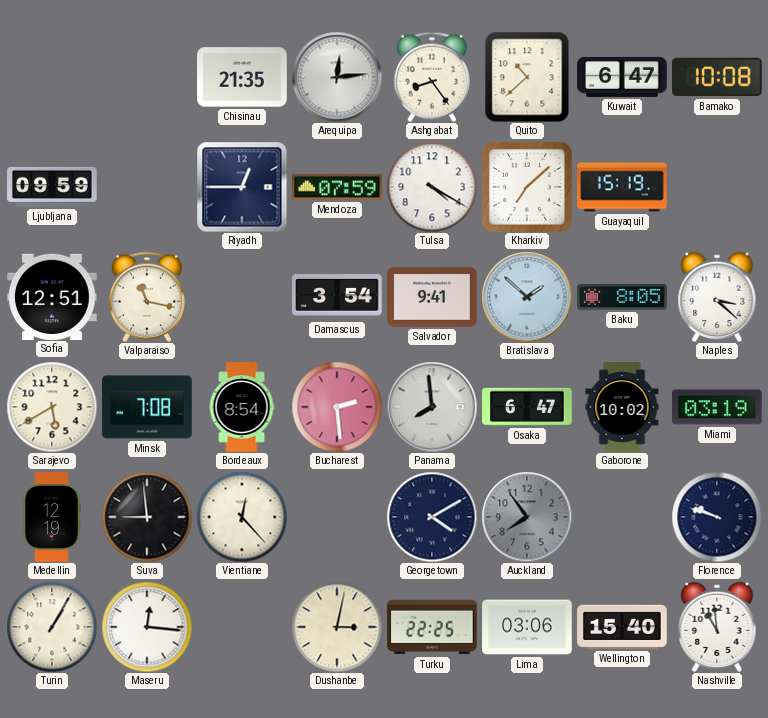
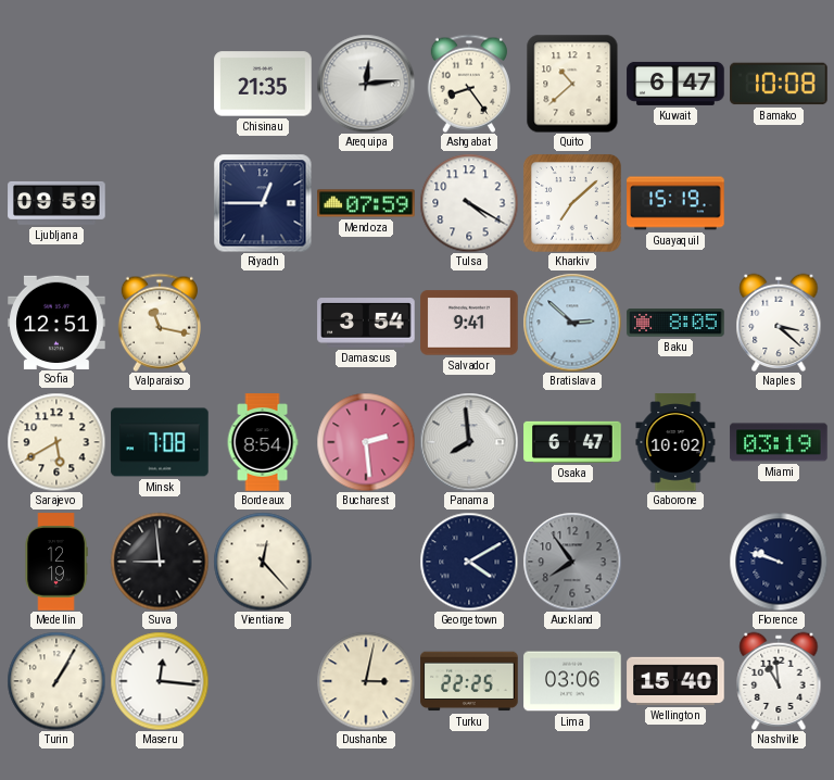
Bratislava: 1:52 -> 2:52
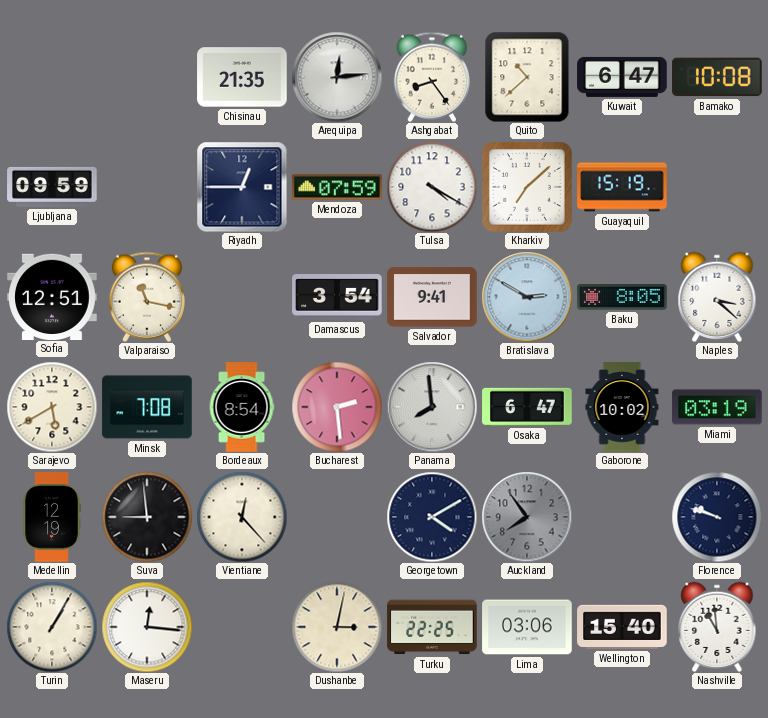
Bratislava: 2:52 -> 2:50
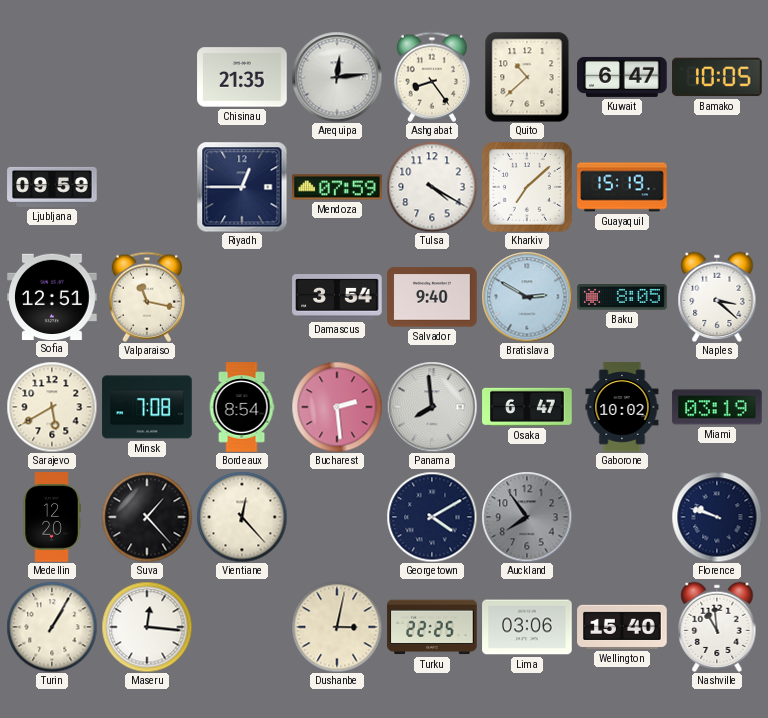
Bamako: 10:08 -> 10:05
Salvador: 9:41 -> 9:40
Medellin: 12:19 -> 12:20
Suva: 8:59 -> 1:23
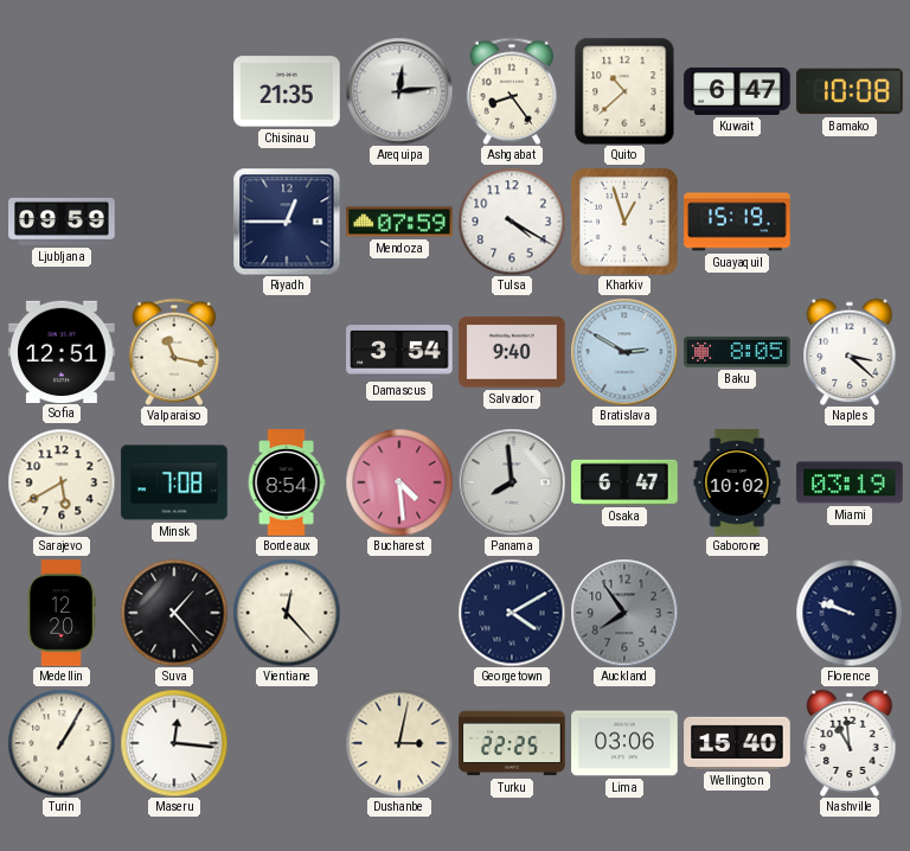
Bamako: 10:05 -> 10:08
Kharkiv: 7:08 -> 12:57
Bucharest: 2:29 -> 4:29
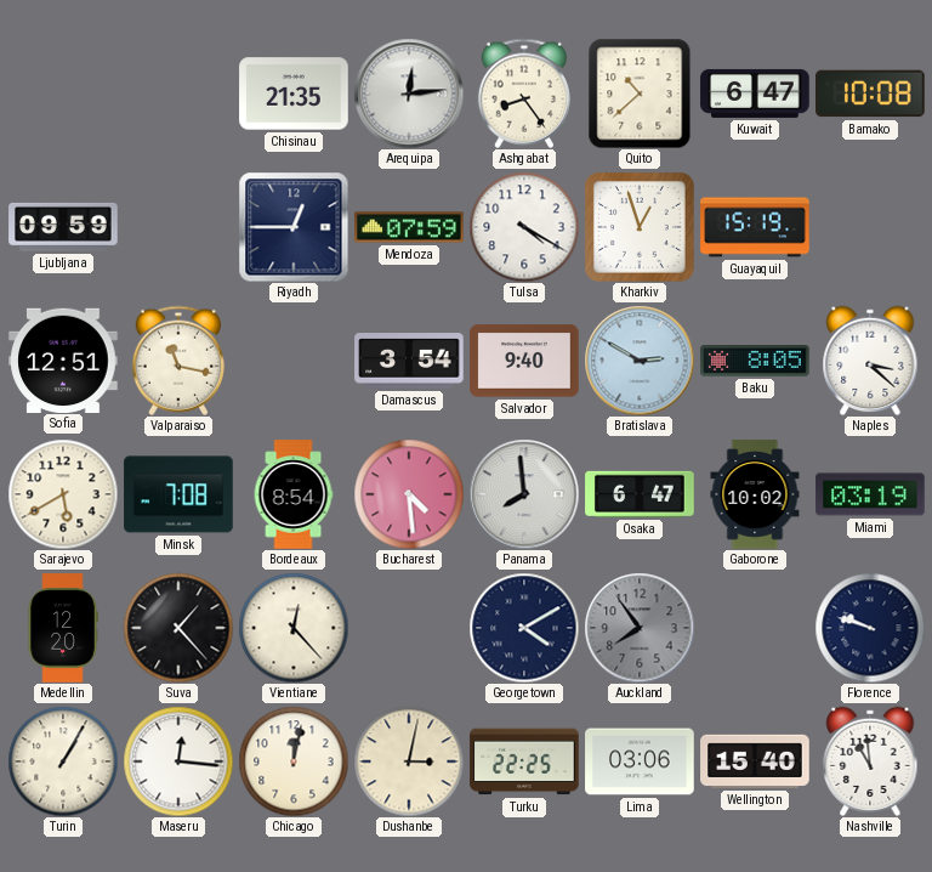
Chicago: none -> 12:02
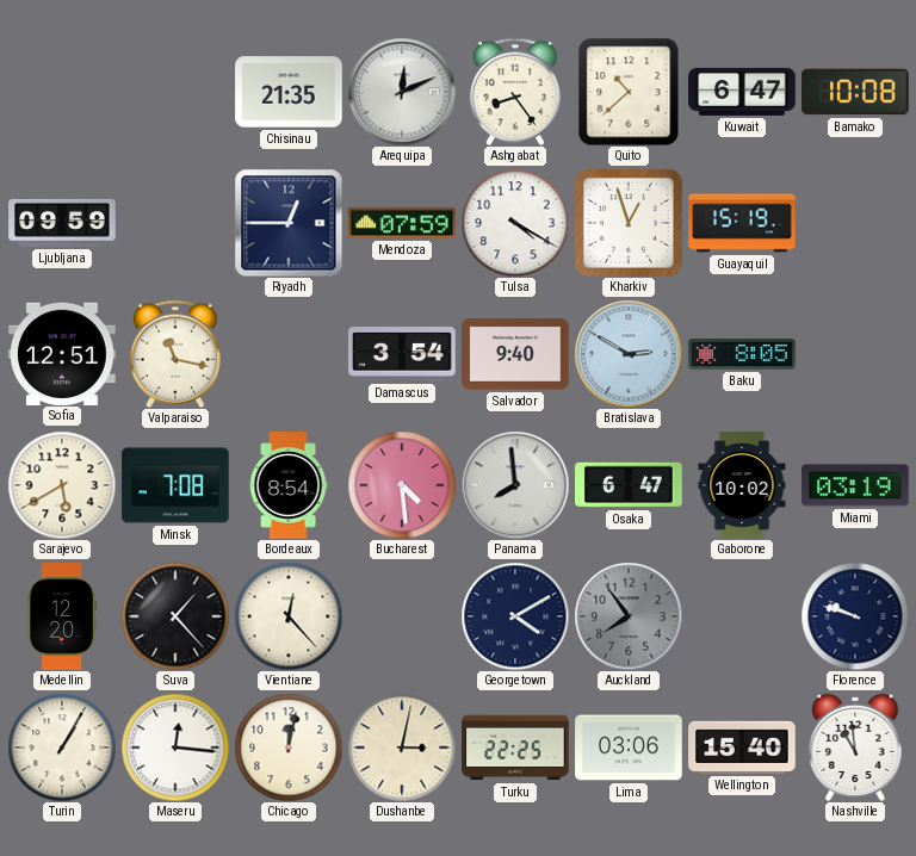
Arequipa: 12:14 -> 12:11
Naples: 3:22 -> none
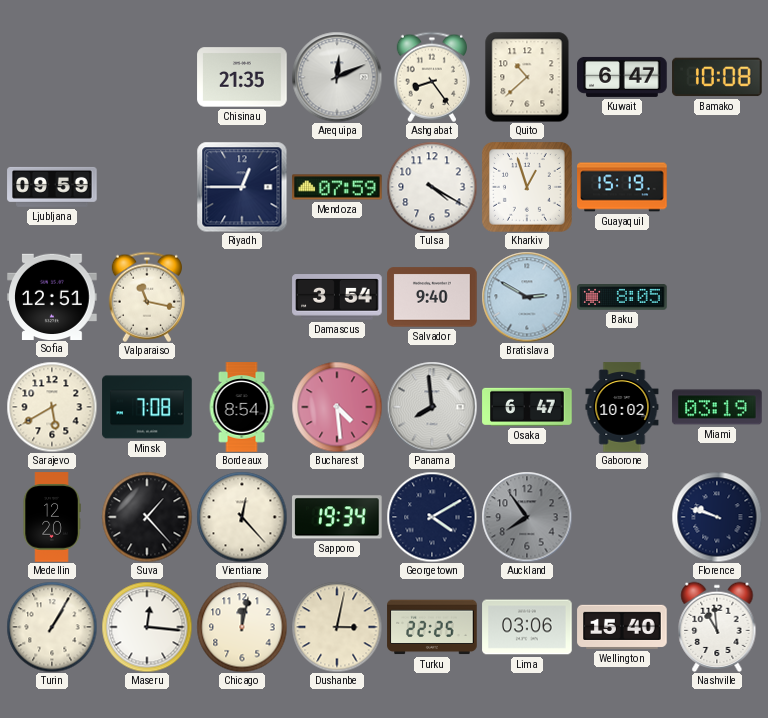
Sapporo: none -> 19:34
